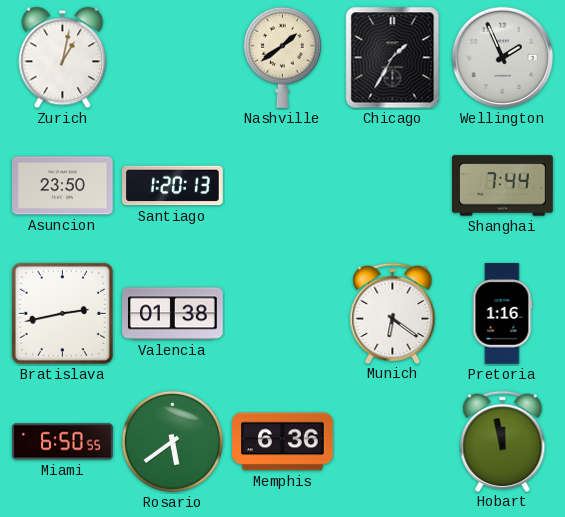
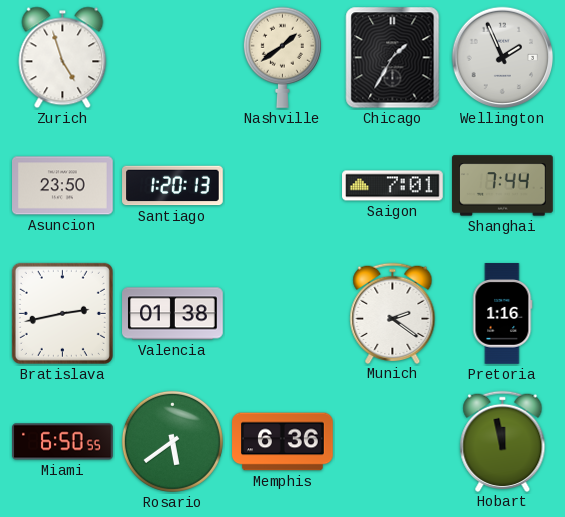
Zurich: 1:02 -> 4:57
Saigon: none -> 7:01
Munich: 6:21 -> 2:21
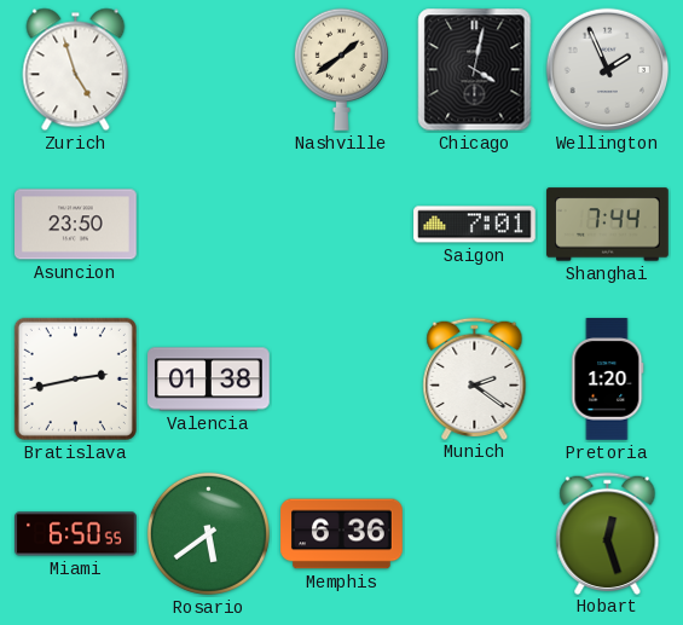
Chicago: 1:35 -> 4:02
Santiago: 1:20 -> none
Pretoria: 1:16 -> 1:20
Hobart: 11:58 -> 12:27
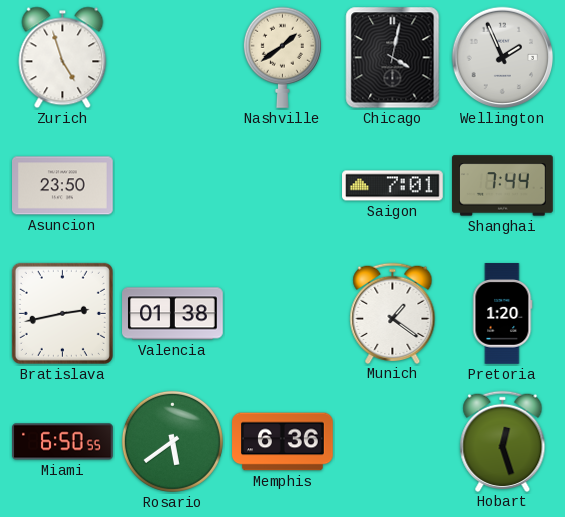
Munich: 2:21 -> 1:21
